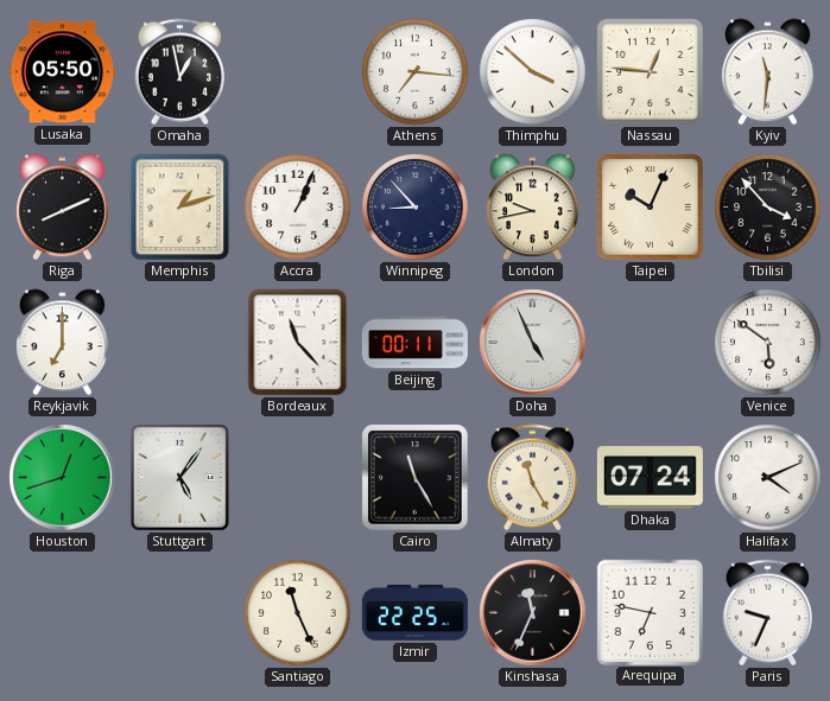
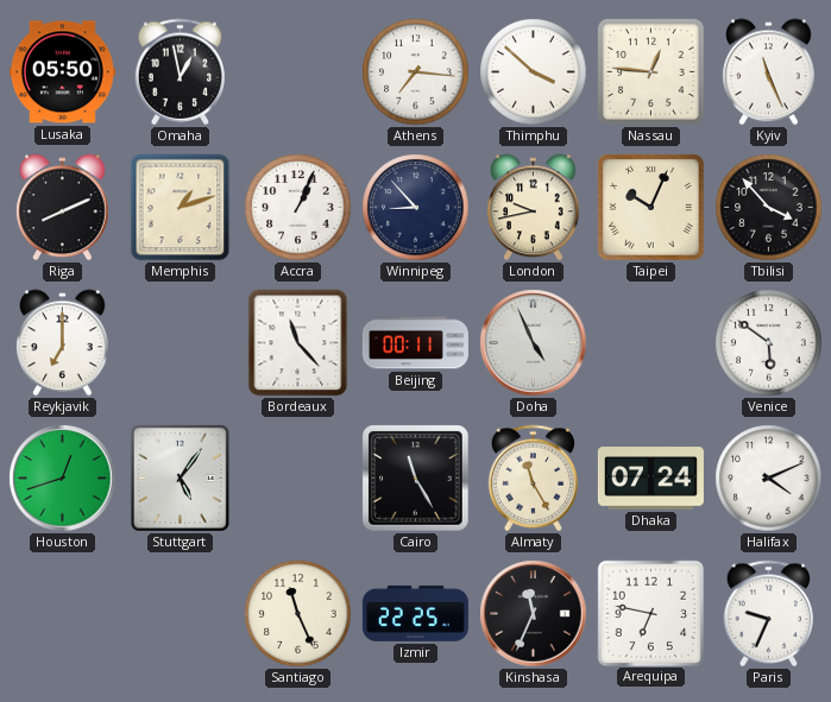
Kyiv: 11:31 -> 11:26
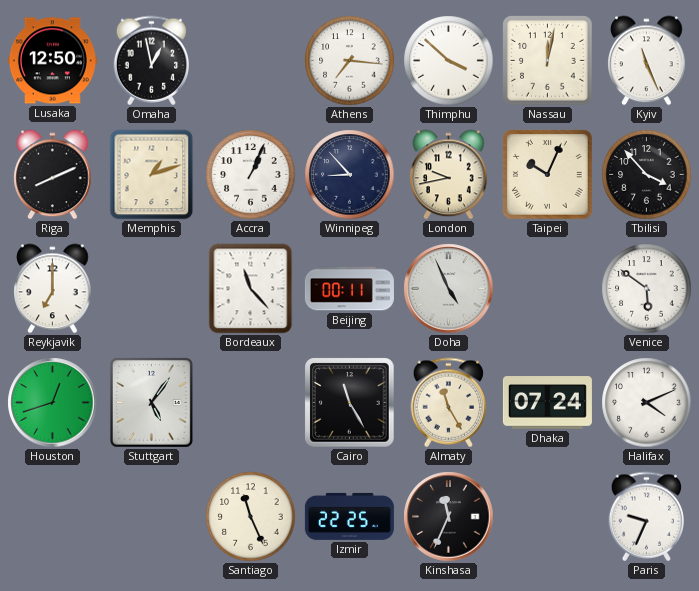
Lusaka: 05:50 -> 12:50
Nassau: 12:46 -> 12:02
Arequipa: 6:47 -> none
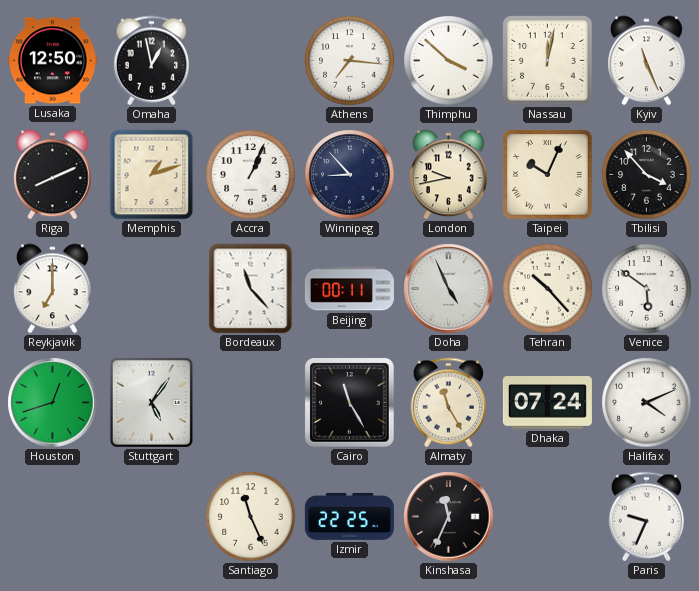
Tehran: none -> 10:23
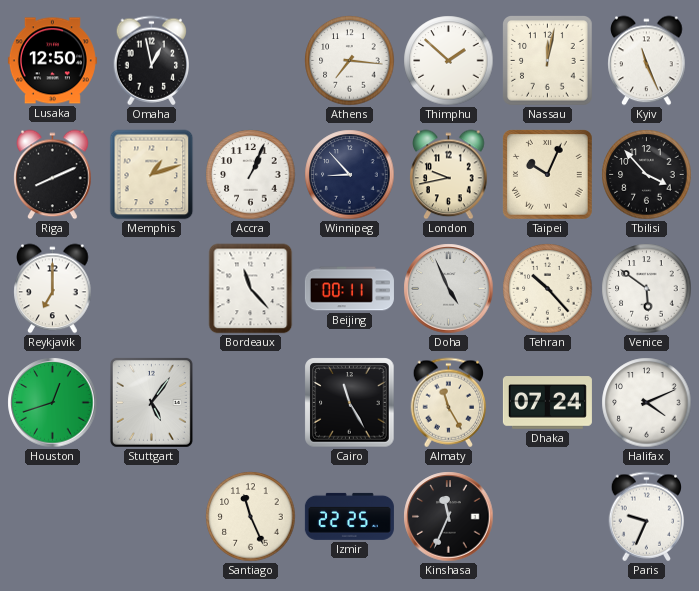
Thimphu: 3:52 -> 1:52
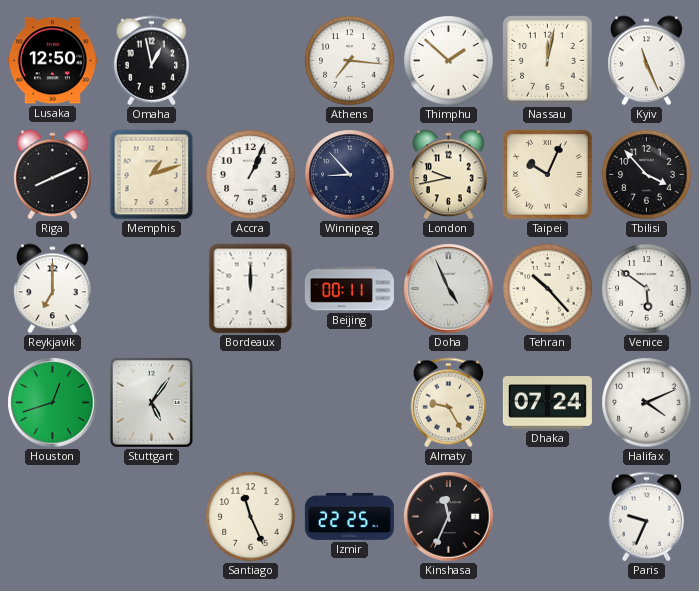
Bordeaux: 11:23 -> 12:00
Cairo: 11:25 -> none
Almaty: 11:25 -> 9:25
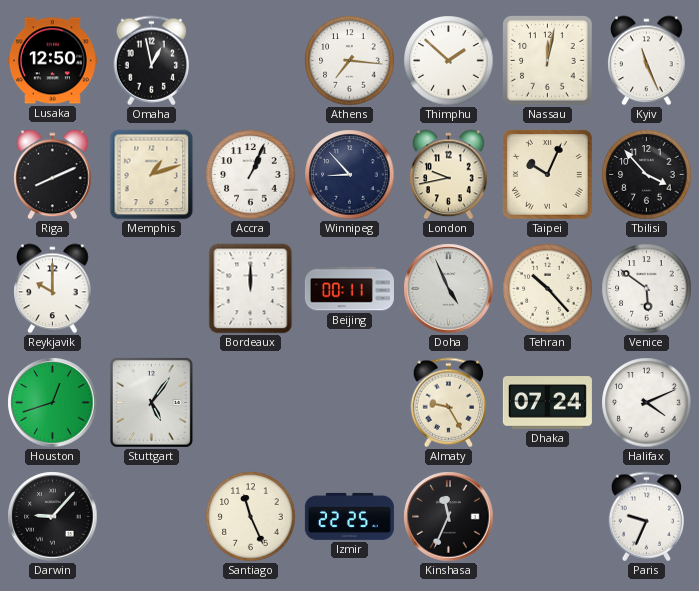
Reykjavik: 7:00 -> 10:00
Darwin: none -> 9:07
